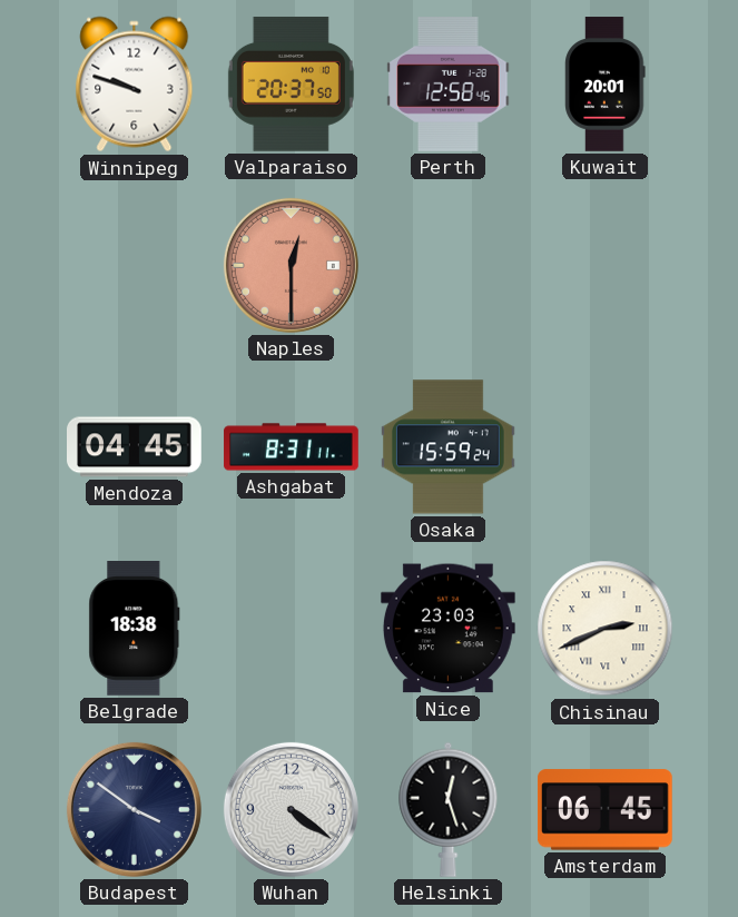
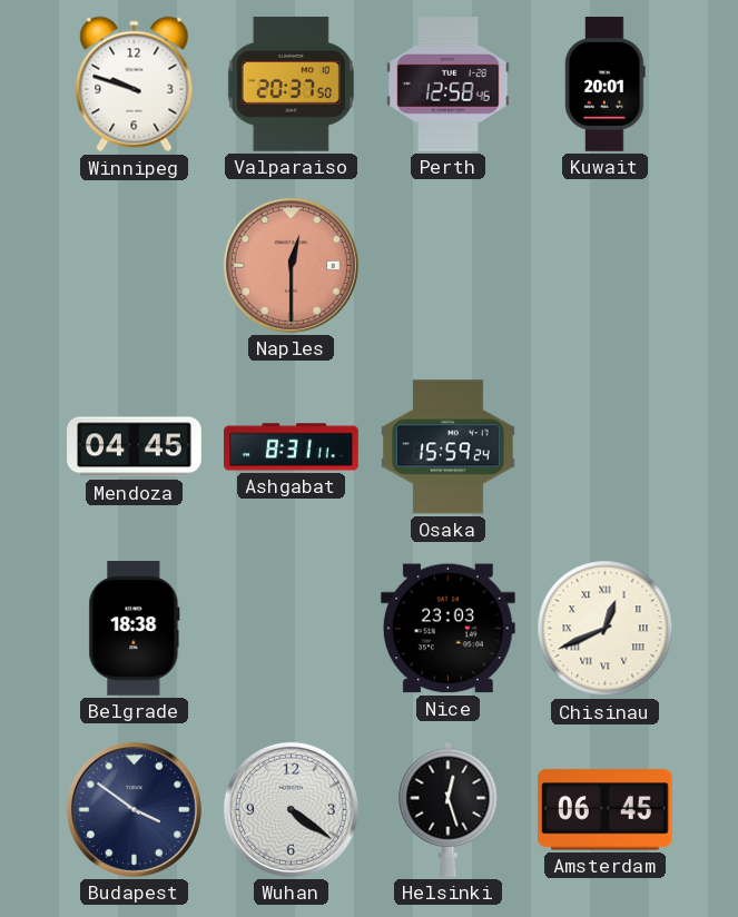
Chisinau: 2:41 -> 12:41
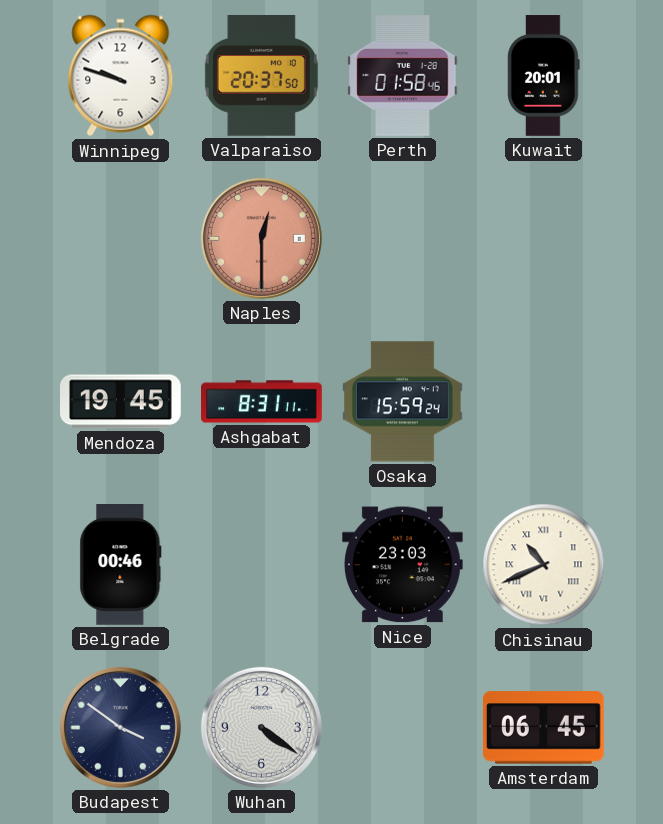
Perth: 12:58 -> 01:58
Mendoza: 04:45 -> 19:45
Belgrade: 18:38 -> 00:46
Chisinau: 12:41 -> 10:41
Helsinki: 12:27 -> none
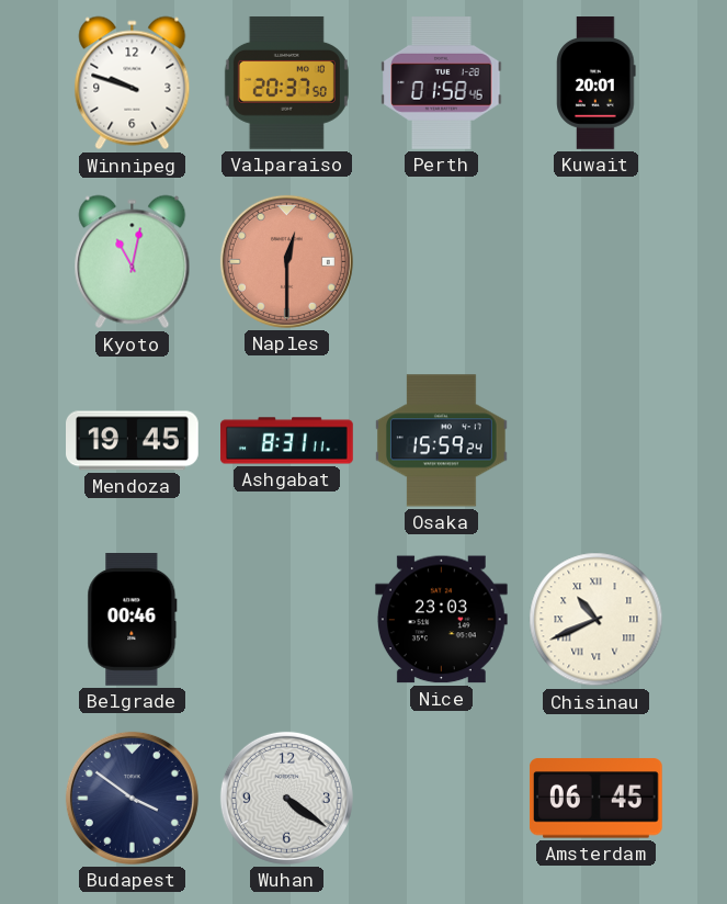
Kyoto: none -> 11:02
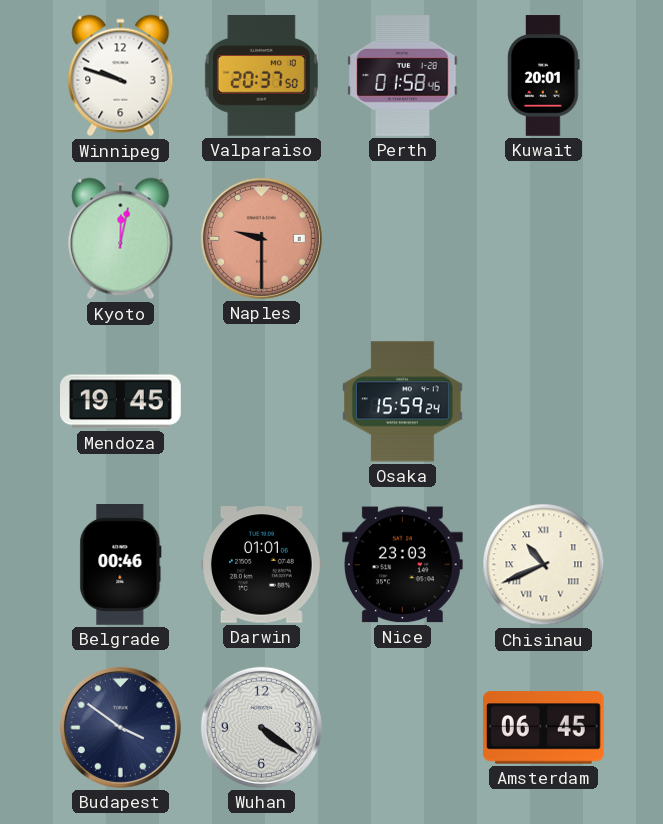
Kyoto: 11:02 -> 12:02
Naples: 12:30 -> 9:30
Ashgabat: 8:31 -> none
Darwin: none -> 01:01
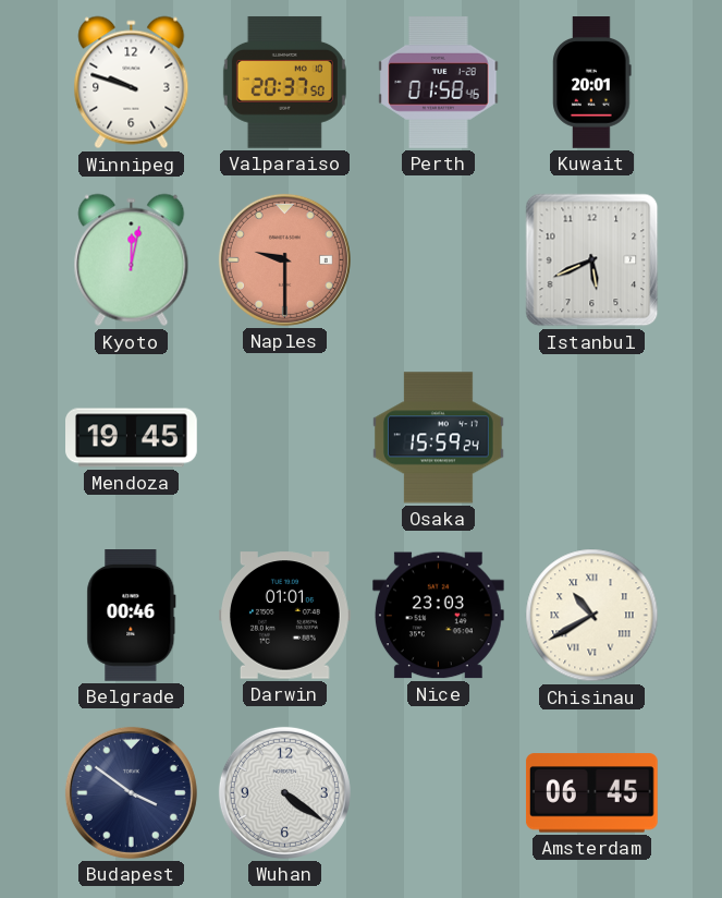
Istanbul: none -> 5:41
Chisinau: 10:41 -> 10:40
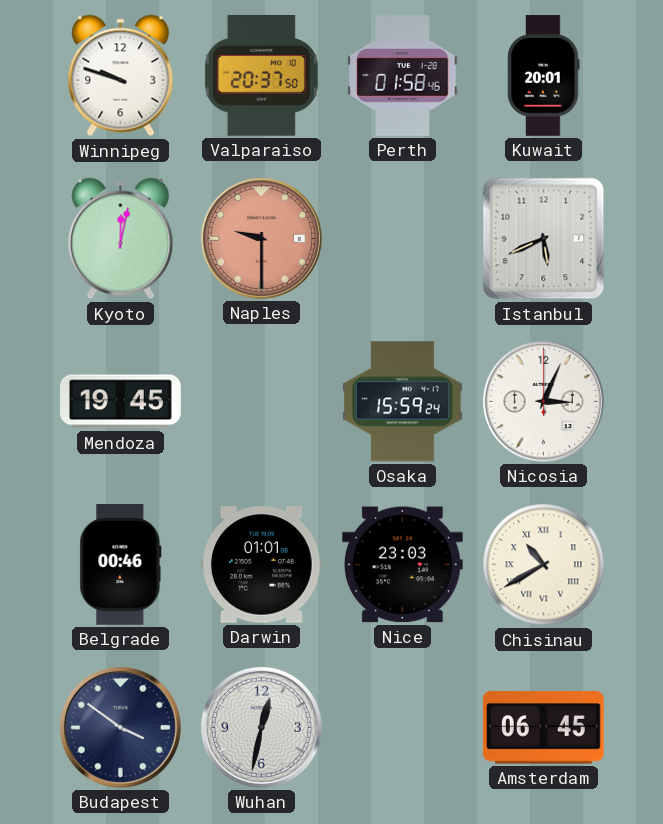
Nicosia: none -> 3:04
Wuhan: 4:21 -> 12:32
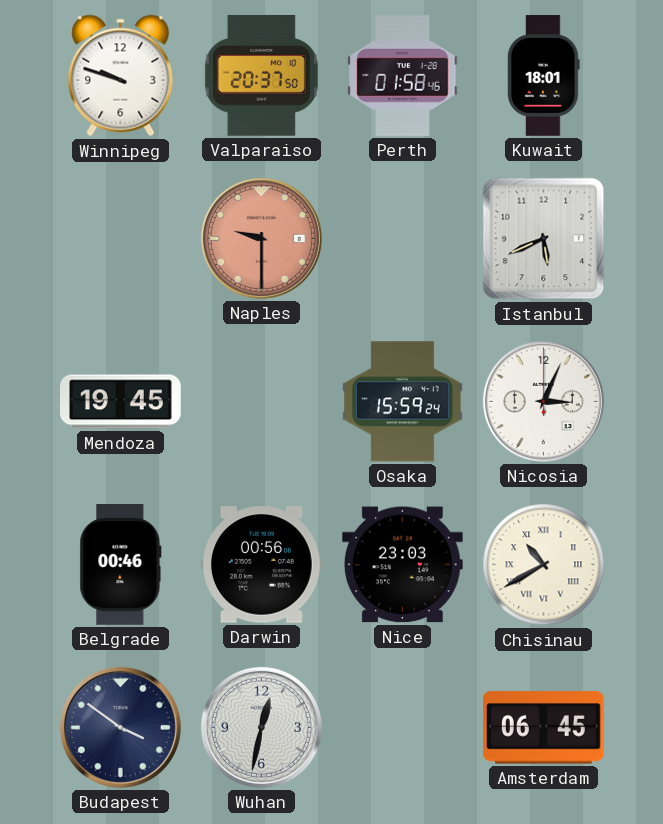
Kuwait: 20:01 -> 18:01
Kyoto: 12:02 -> none
Darwin: 01:01 -> 00:56
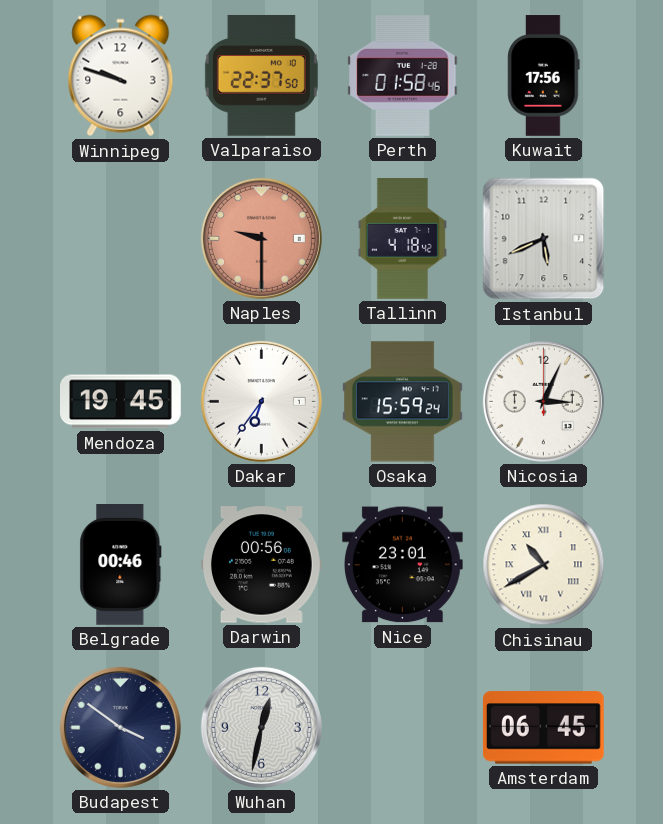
Valparaiso: 20:37 -> 22:37
Kuwait: 18:01 -> 17:56
Tallinn: none -> 4:18
Dakar: none -> 6:36
Nice: 23:03 -> 23:01
